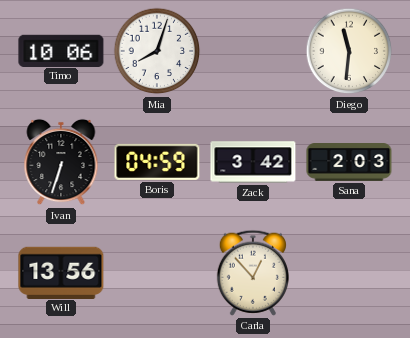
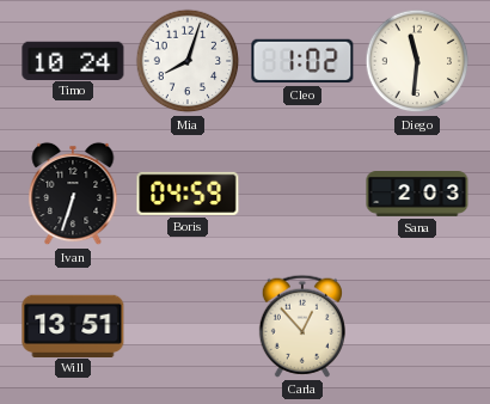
Timo: 10:06 -> 10:24
Cleo: none -> 1:02
Zack: 3:42 -> none
Will: 13:56 -> 13:51
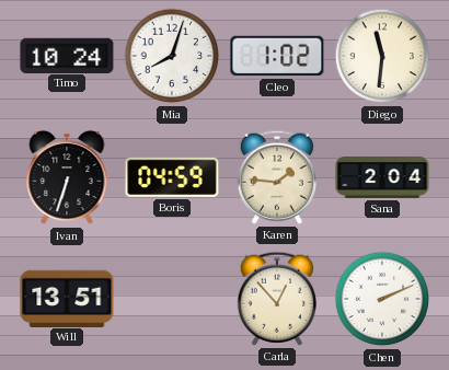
Karen: none -> 1:46
Sana: 2:03 -> 2:04
Chen: none -> 2:11
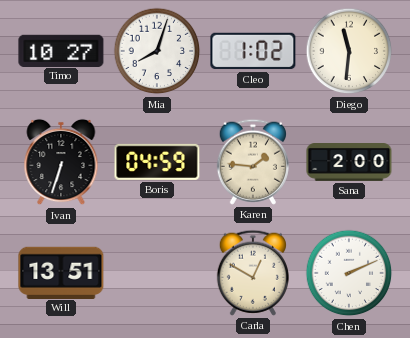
Timo: 10:24 -> 10:27
Sana: 2:04 -> 2:00
Carla: 12:53 -> 12:50
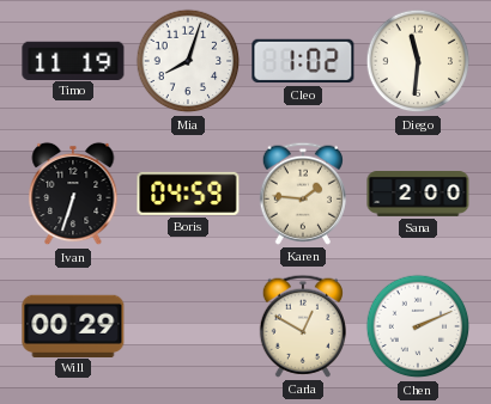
Timo: 10:27 -> 11:19
Will: 13:51 -> 00:29
